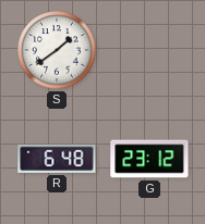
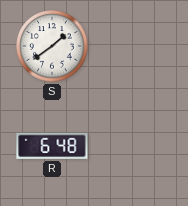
G: 23:12 -> none
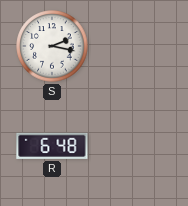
S: 1:39 -> 2:17
